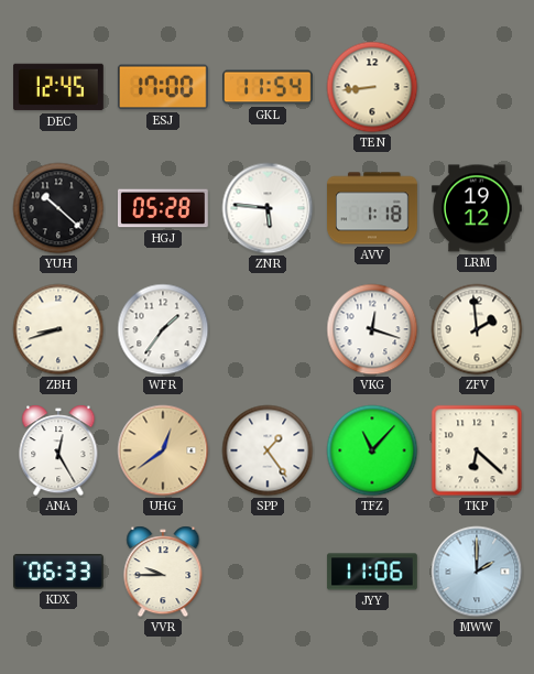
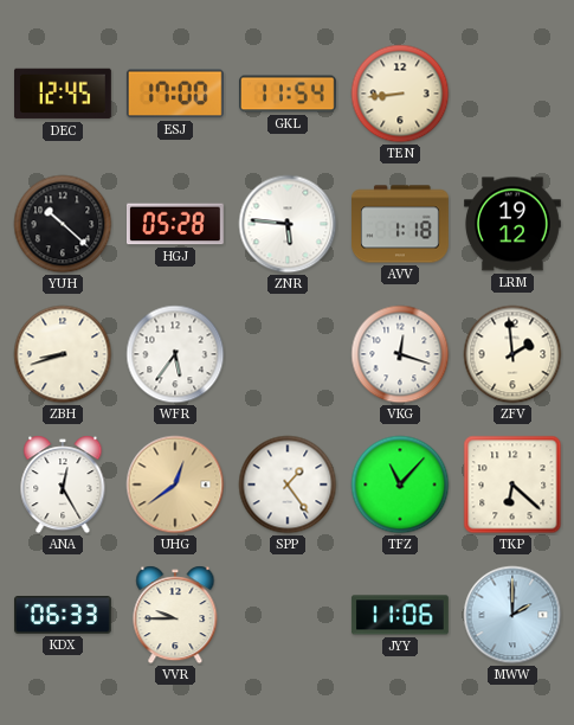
WFR: 1:36 -> 5:36
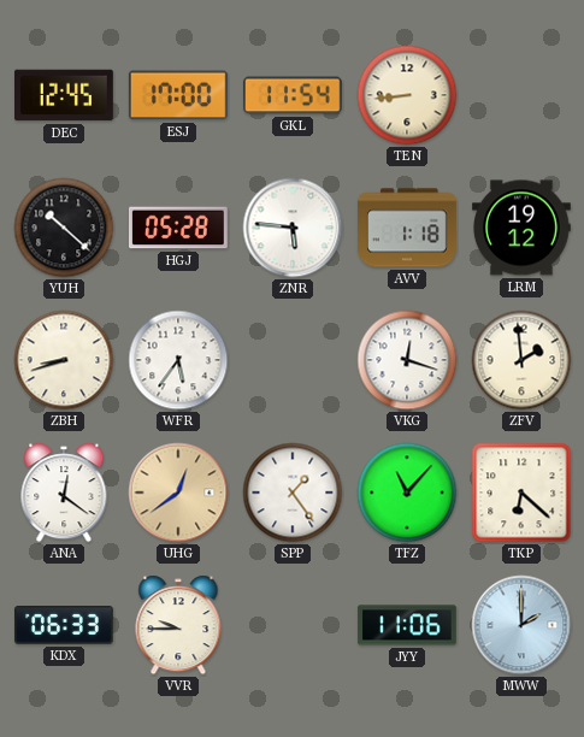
ANA: 12:25 -> 12:21
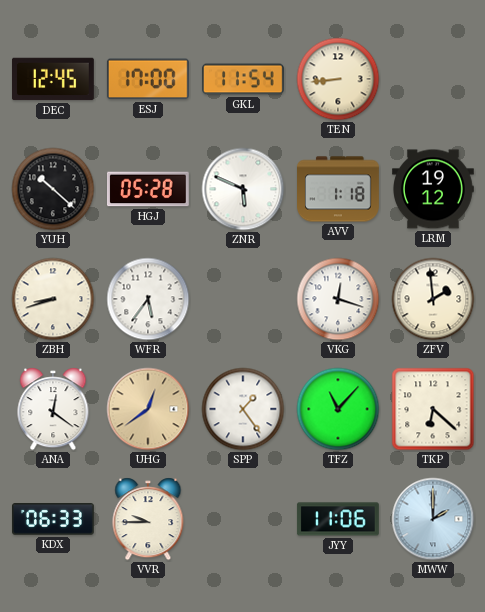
ZNR: 5:46 -> 5:49
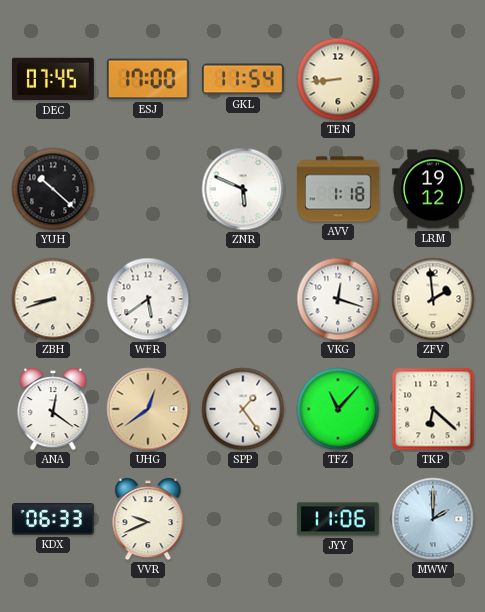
DEC: 12:45 -> 07:45
HGJ: 05:28 -> none
WFR: 5:36 -> 5:39
VVR: 9:45 -> 9:41
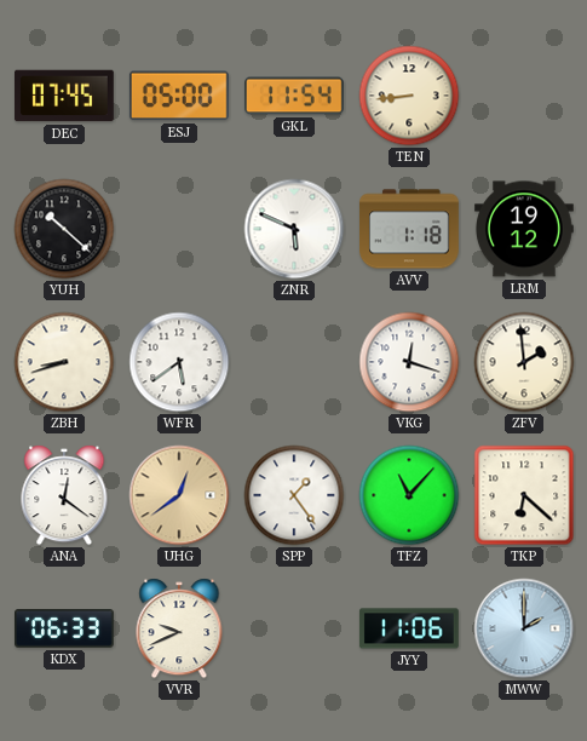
ESJ: 17:00 -> 05:00
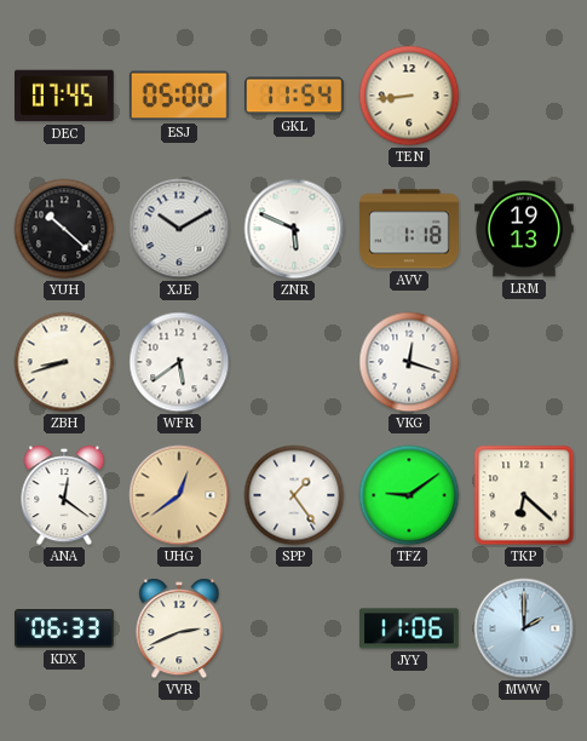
XJE: none -> 10:10
LRM: 19:12 -> 19:13
ZFV: 1:59 -> none
TFZ: 11:07 -> 9:09
VVR: 9:41 -> 2:41
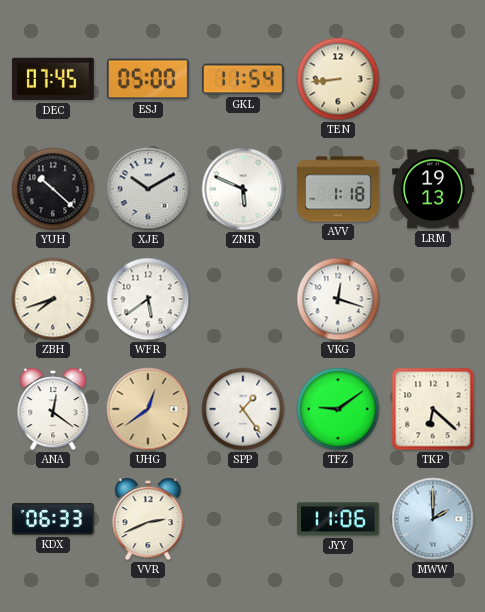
ZBH: 8:42 -> 7:42
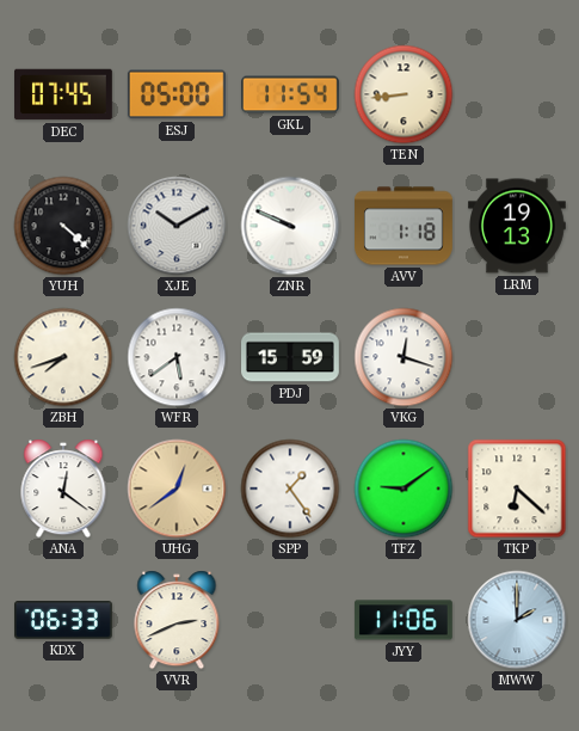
YUH: 10:22 -> 4:22
ZNR: 5:49 -> 9:49
PDJ: none -> 15:59
